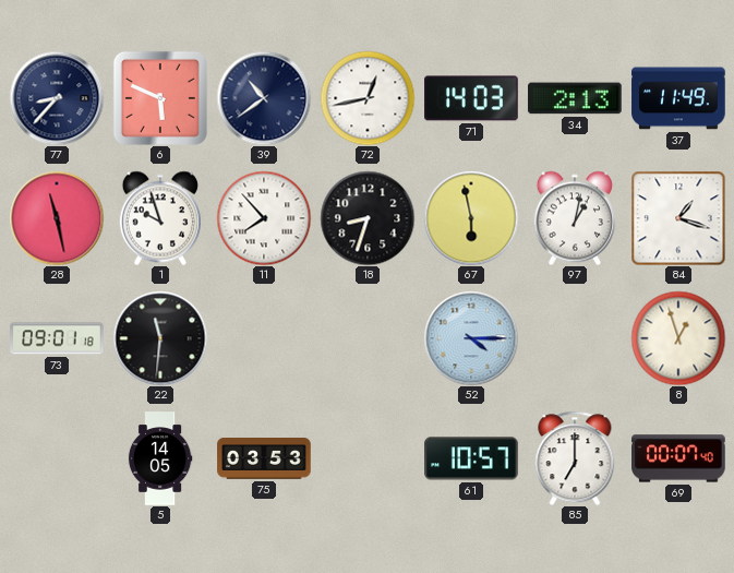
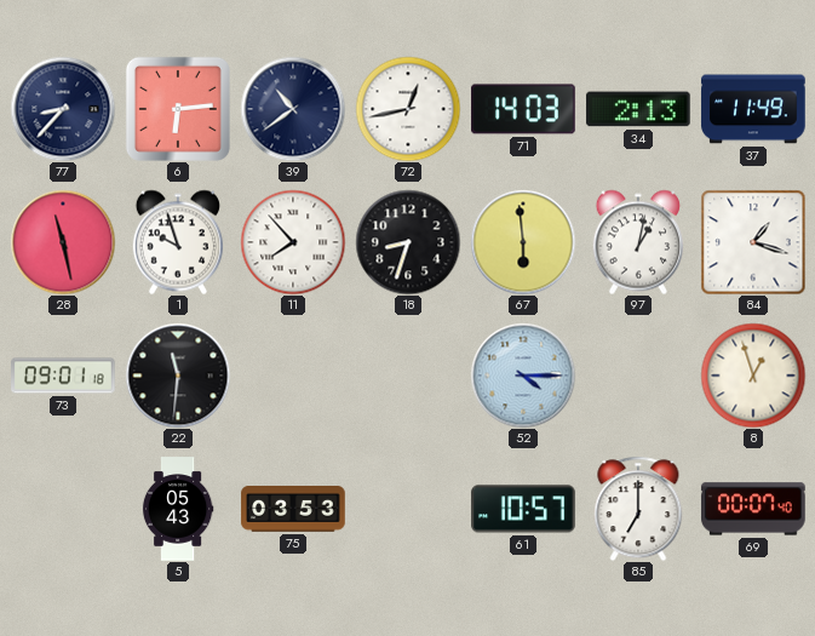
6: 5:49 -> 6:14
67: 5:58 -> 5:59
5: 14:05 -> 05:43
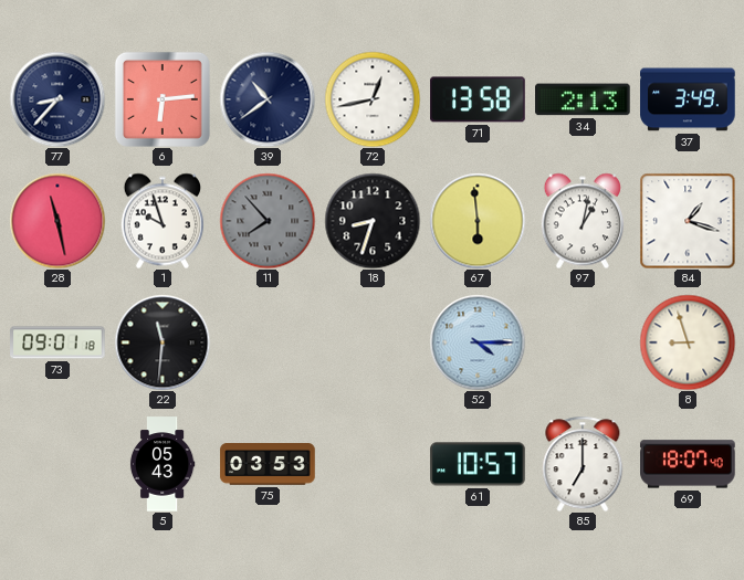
71: 14:03 -> 13:58
37: 11:49 -> 3:49
11 dial: white -> grey
8: 12:57 -> 8:57
69: 00:07 -> 18:07
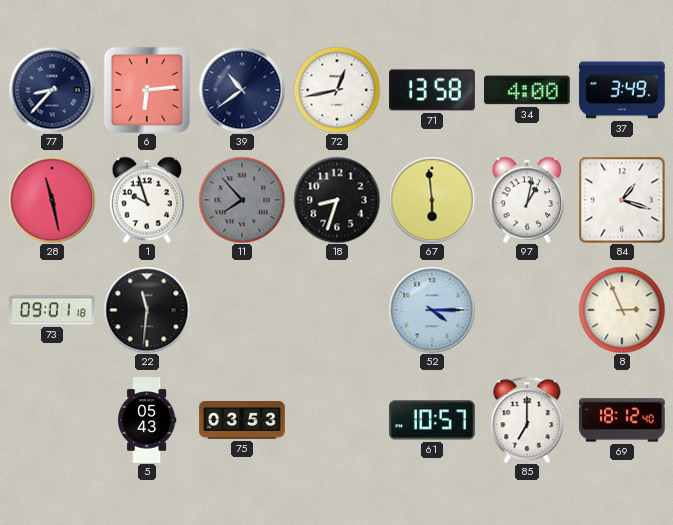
34: 2:13 -> 4:00
8: 8:57 -> 2:56
69: 18:07 -> 18:12
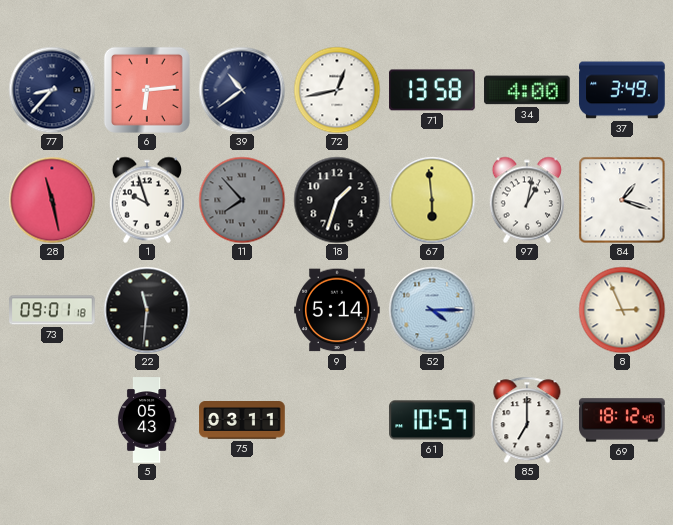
18: 8:33 -> 1:33
9: none -> 5:14
75: 03:53 -> 03:11
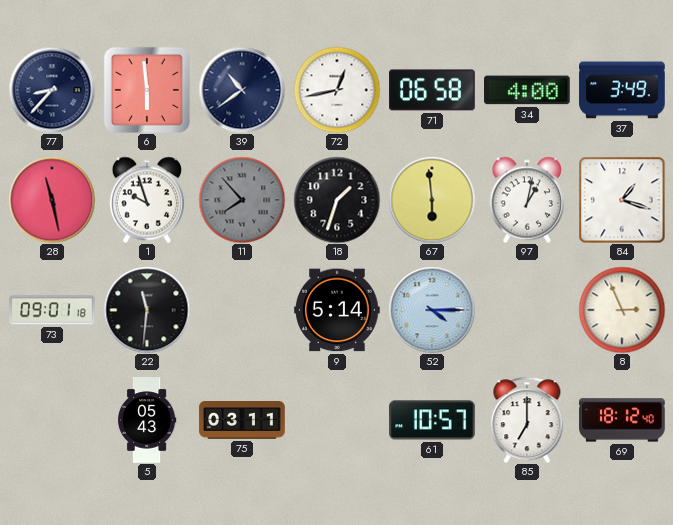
6: 6:14 -> 5:59
71: 13:58 -> 06:58
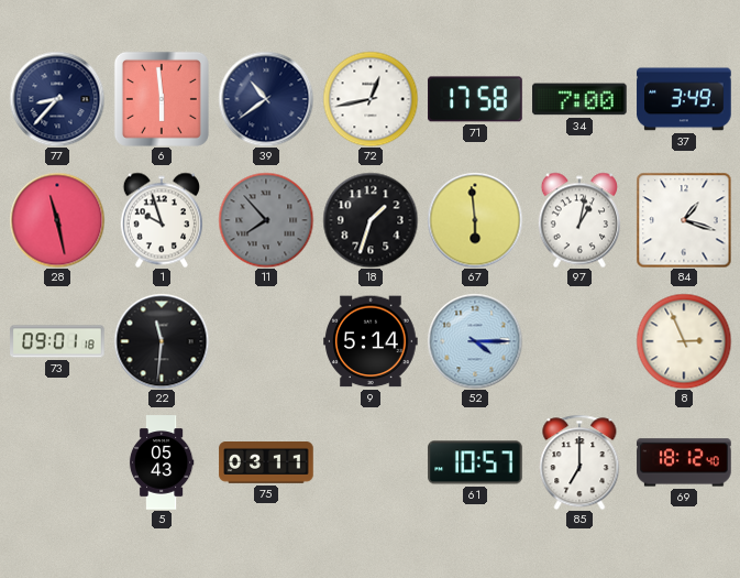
71: 06:58 -> 17:58
34: 4:00 -> 7:00
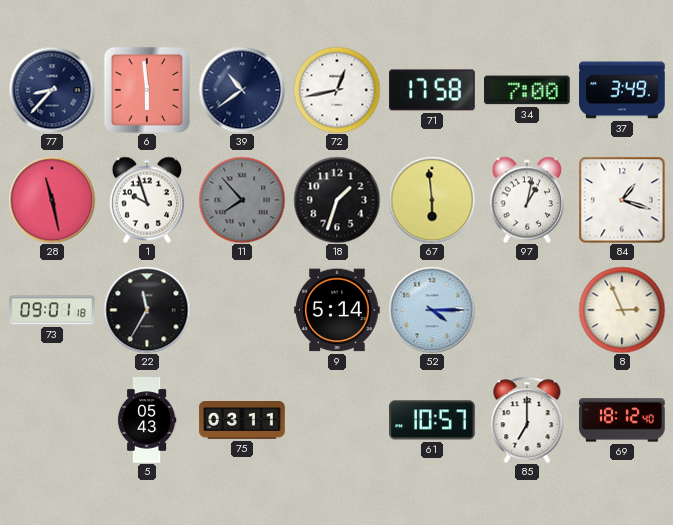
22: 11:31 -> 11:35
